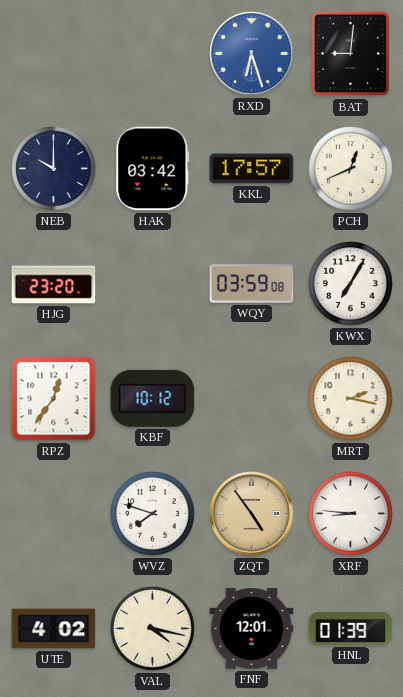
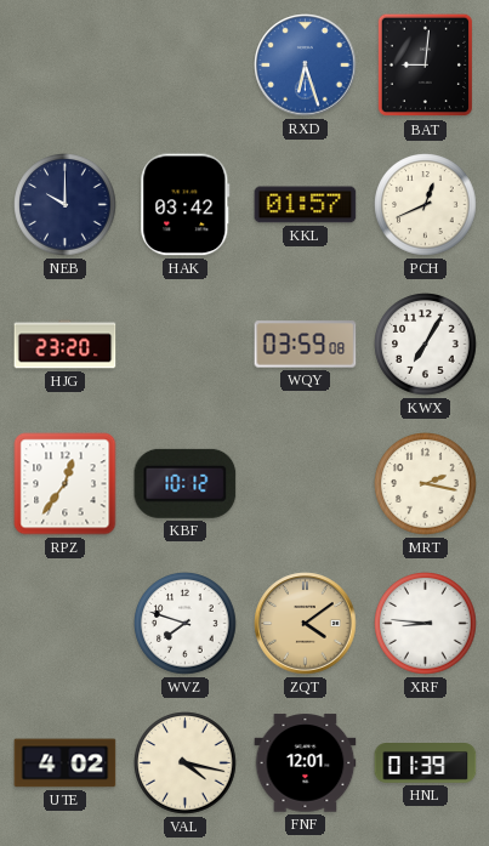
KKL: 17:57 -> 01:57
ZQT: 4:54 -> 4:09
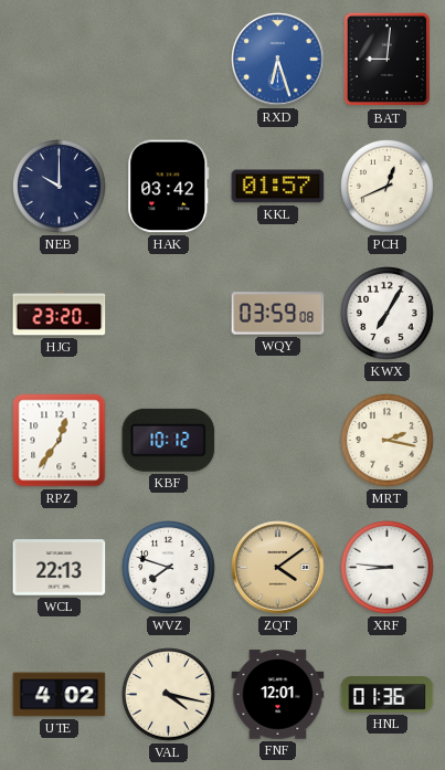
WCL: none -> 22:13
HNL: 01:39 -> 01:36
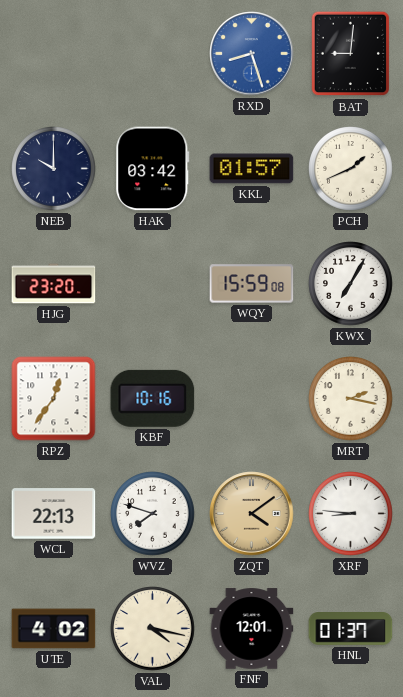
RXD: 6:27 -> 8:27
PCH: 12:41 -> 1:41
WQY: 03:59 -> 15:59
KBF: 10:12 -> 10:16
HNL: 01:36 -> 01:37
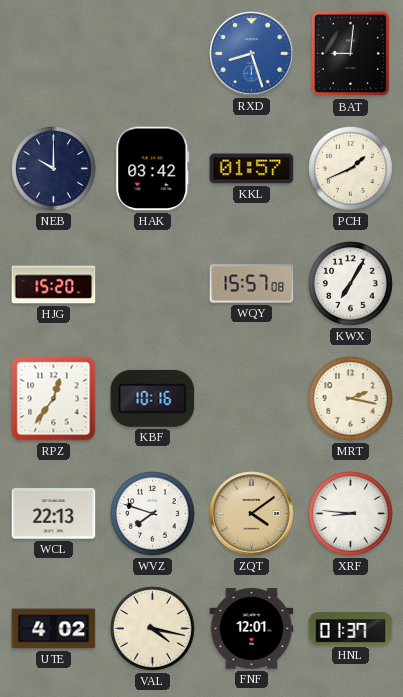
HJG: 23:20 -> 15:20
WQY: 15:59 -> 15:57
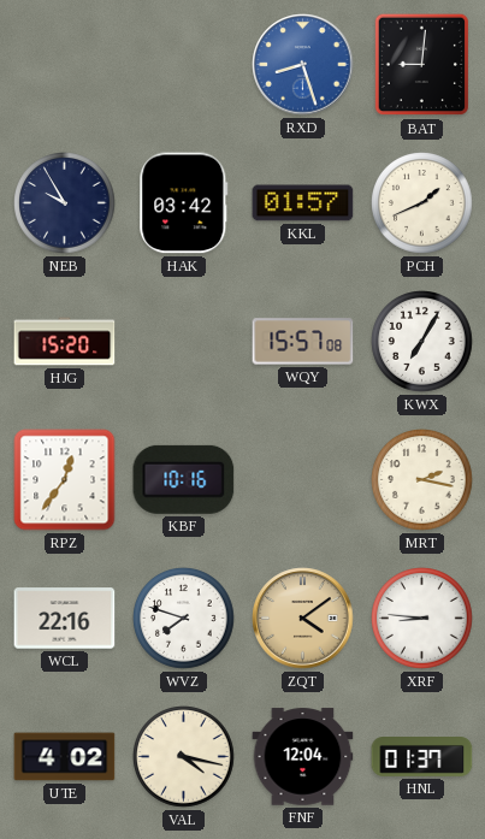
NEB: 10:00 -> 9:55
WCL: 22:13 -> 22:16
FNF: 12:01 -> 12:04
